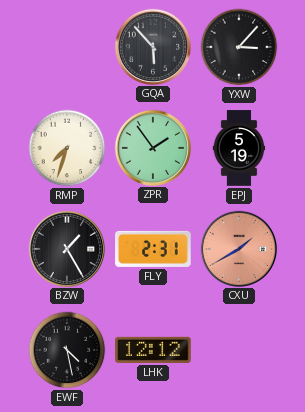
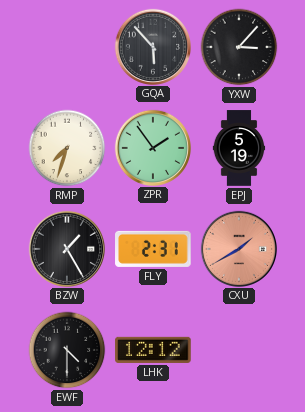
EWF: 4:28 -> 4:30
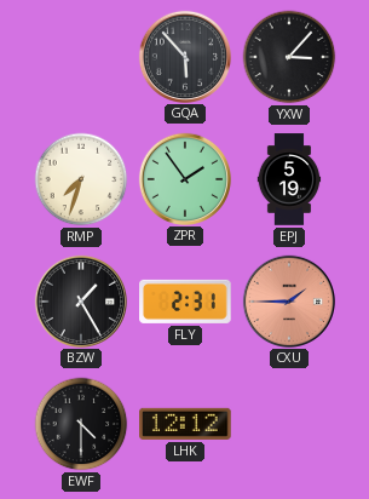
CXU: 1:40 -> 1:45
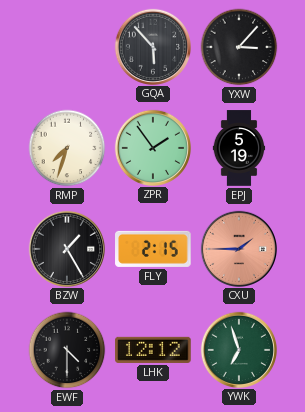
FLY: 2:31 -> 2:15
YWK: none -> 6:57
